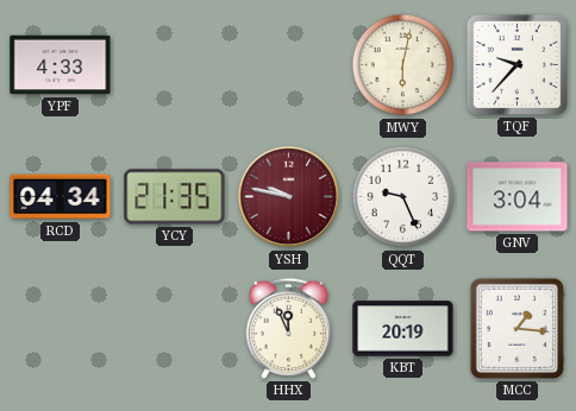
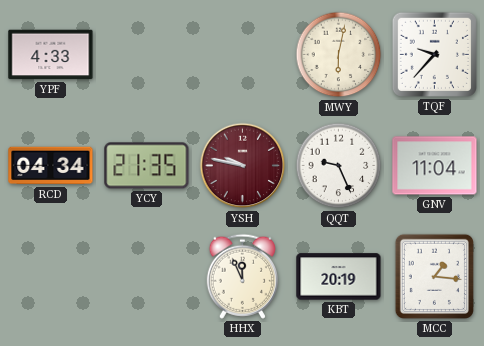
GNV: 3:04 -> 11:04
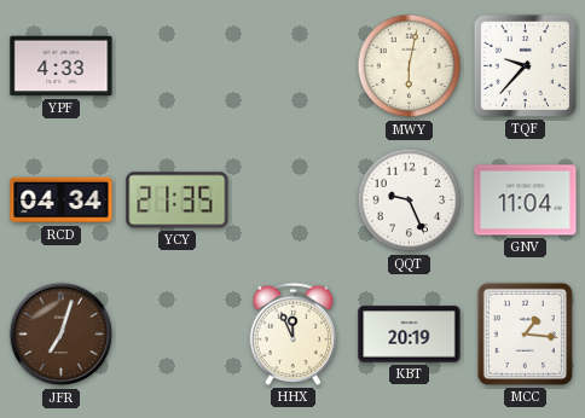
YSH: 9:47 -> none
JFR: none -> 7:03
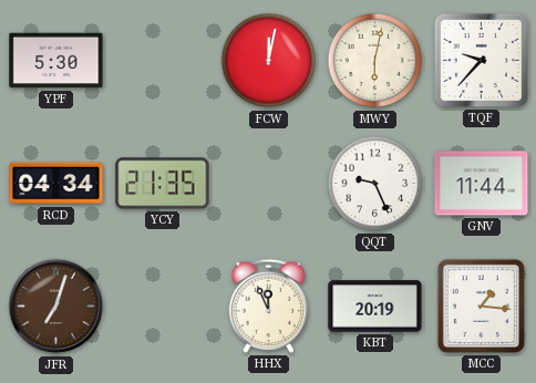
YPF: 4:33 -> 5:30
FCW: none -> 12:02
GNV: 11:04 -> 11:44
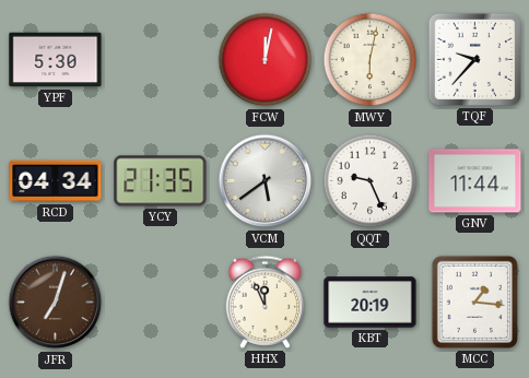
VCM: none -> 5:39
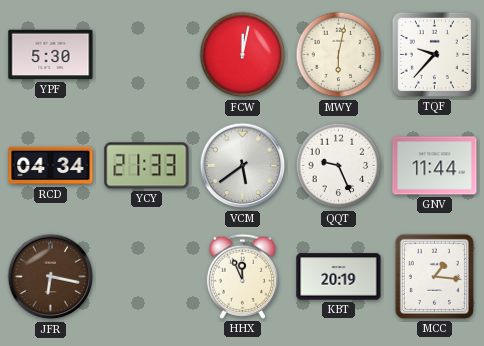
YCY: 21:35 -> 21:33
JFR: 7:03 -> 6:17
